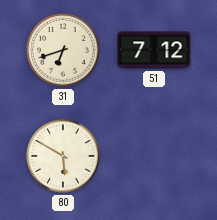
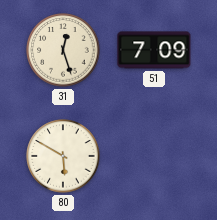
31: 6:42 -> 12:27
51: 7:12 -> 7:09
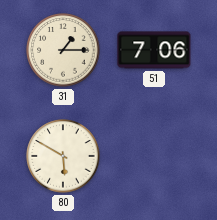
31: 12:27 -> 1:15
51: 7:09 -> 7:06
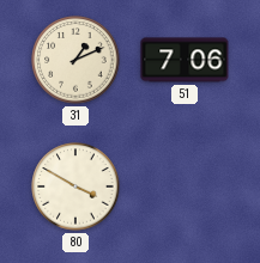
31: 1:15 -> 1:11
80: 5:50 -> 3:50
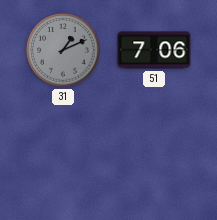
31 dial: cream -> grey
80: 3:50 -> none
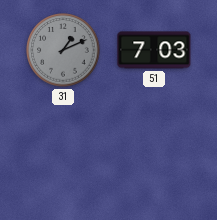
51: 7:06 -> 7:03
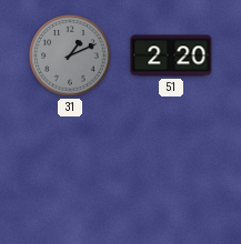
51: 7:03 -> 2:20
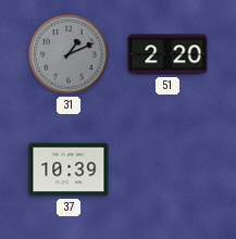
37: none -> 10:39
